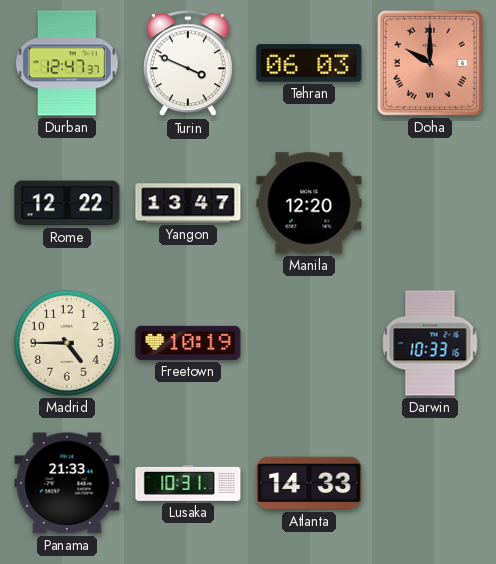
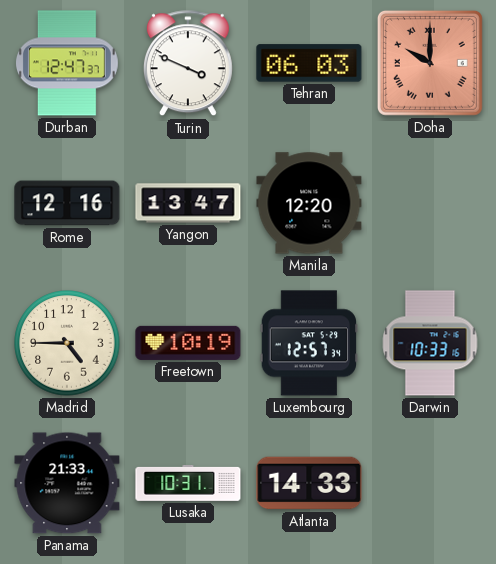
Rome: 12:22 -> 12:16
Luxembourg: none -> 12:57
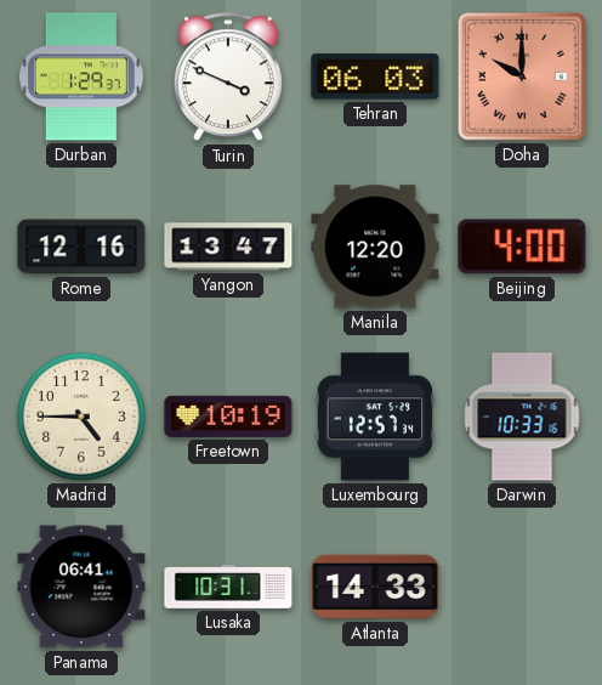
Durban: 12:47 -> 1:29
Beijing: none -> 4:00
Panama: 21:33 -> 06:41
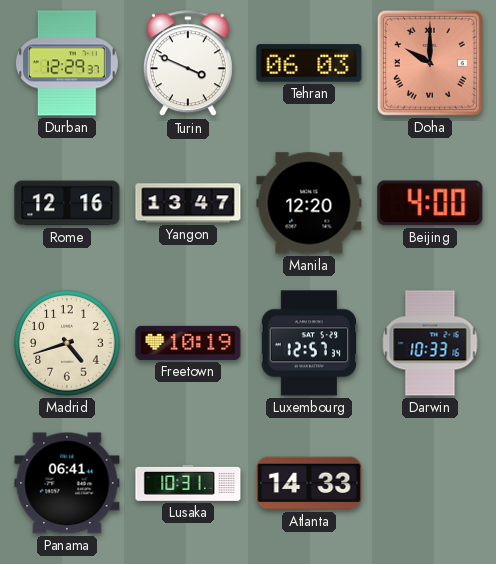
Durban: 1:29 -> 12:29
Madrid: 4:45 -> 4:42
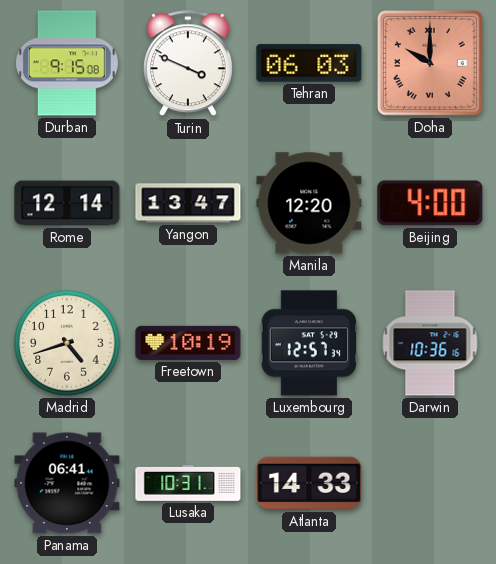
Durban: 12:29 -> 9:15
Rome: 12:16 -> 12:14
Darwin: 10:33 -> 10:36
